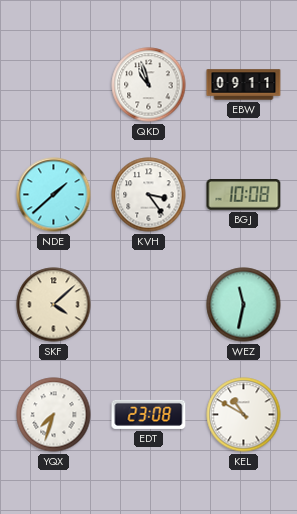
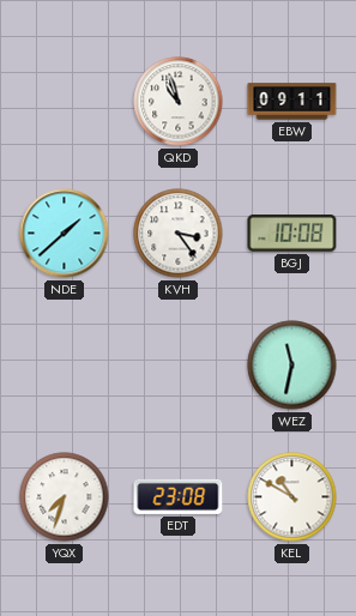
SKF: 4:08 -> none
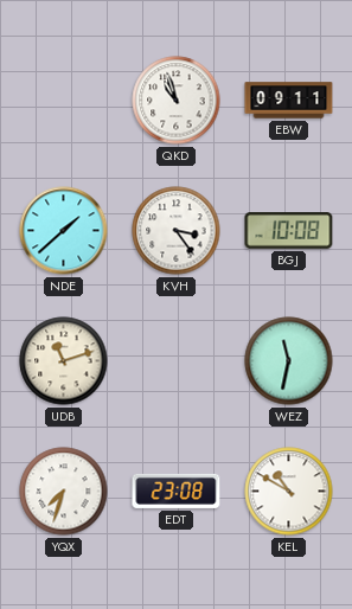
UDB: none -> 11:12
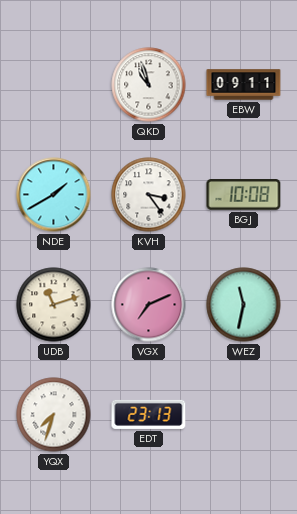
NDE: 1:38 -> 1:40
VGX: none -> 7:11
EDT: 23:08 -> 23:13
KEL: 10:50 -> none
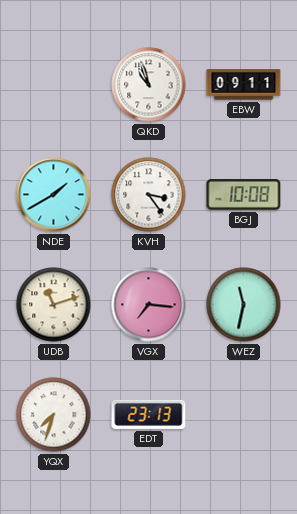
VGX: 7:11 -> 7:16
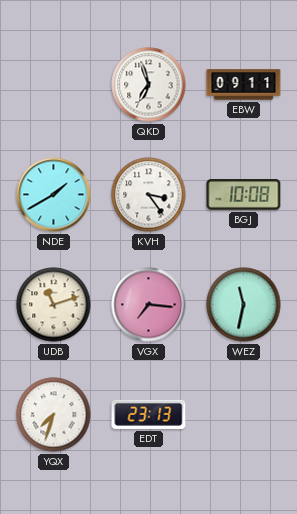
QKD: 10:57 -> 6:57
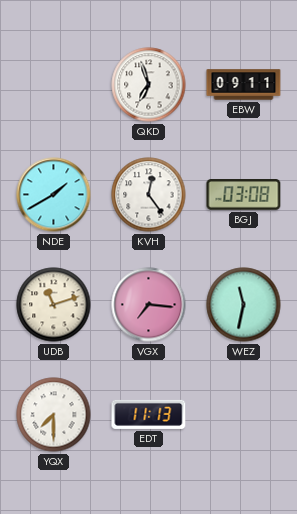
KVH: 3:24 -> 12:24
BGJ: 10:08 -> 03:08
YQX: 7:33 -> 7:30
EDT: 23:13 -> 11:13
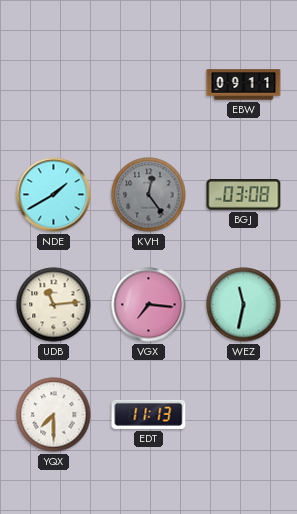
QKD: 6:57 -> none
KVH dial: white -> grey
UDB: 11:12 -> 11:14
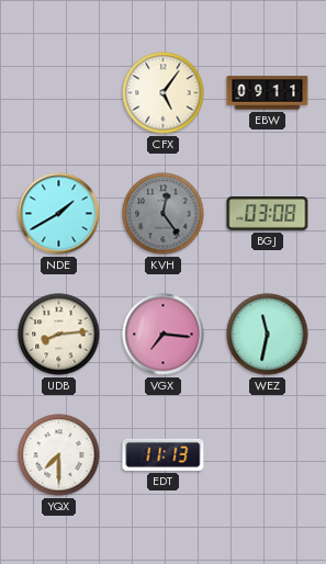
CFX: none -> 5:06
UDB: 11:14 -> 8:14
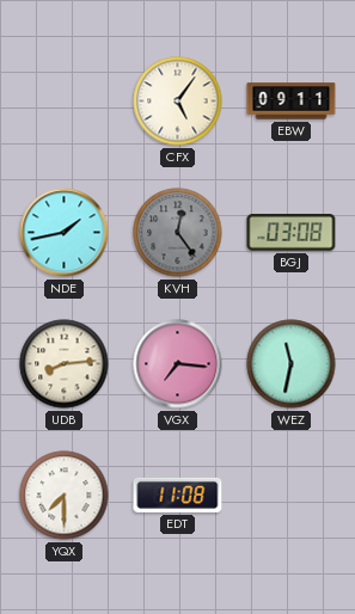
NDE: 1:40 -> 1:43
EDT: 11:13 -> 11:08
